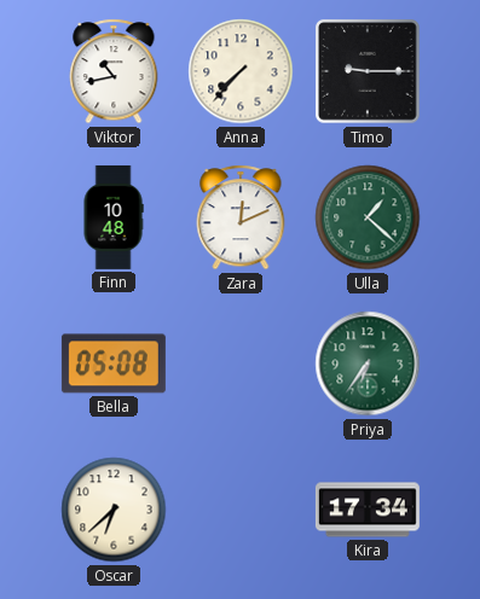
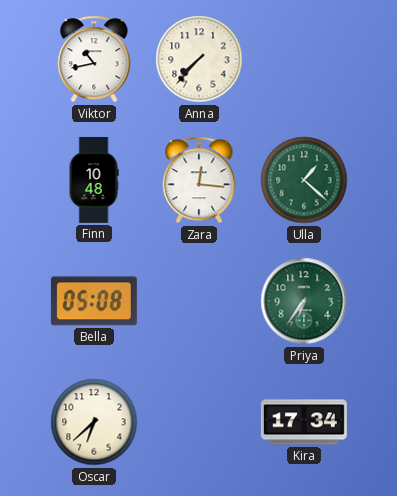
Timo: 9:15 -> none
Zara: 12:11 -> 12:16
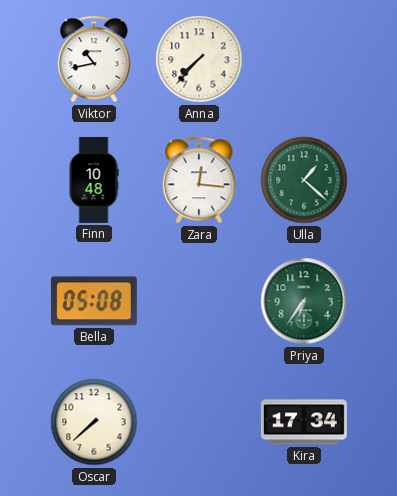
Oscar: 6:38 -> 7:38
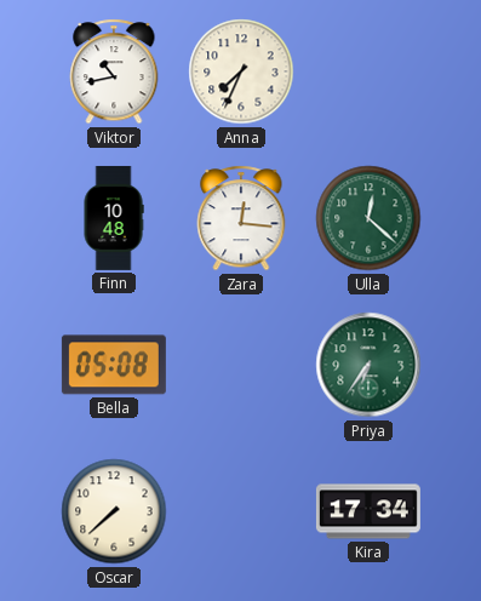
Anna: 7:37 -> 7:34
Ulla: 1:22 -> 12:22
